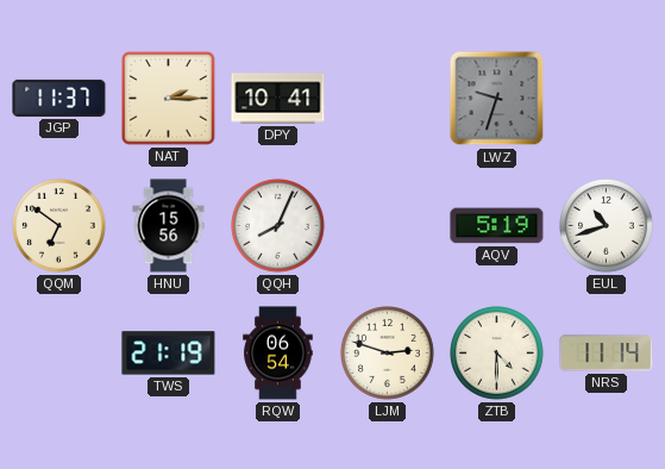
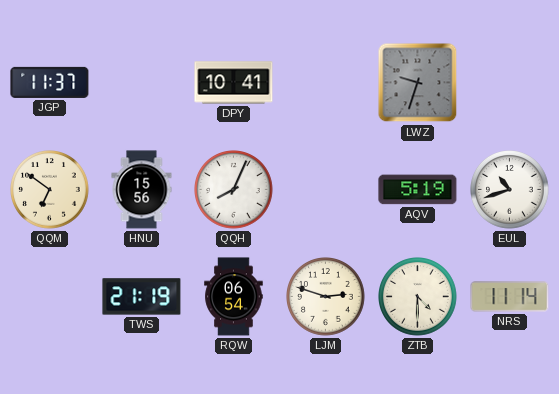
NAT: 2:15 -> none
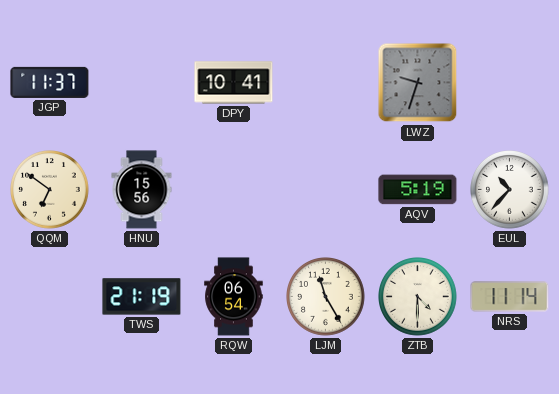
QQH: 8:04 -> none
EUL: 10:42 -> 10:37
LJM: 2:48 -> 11:25
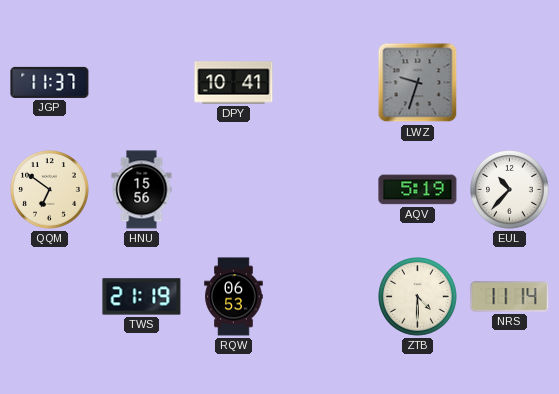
RQW: 06:54 -> 06:53
LJM: 11:25 -> none
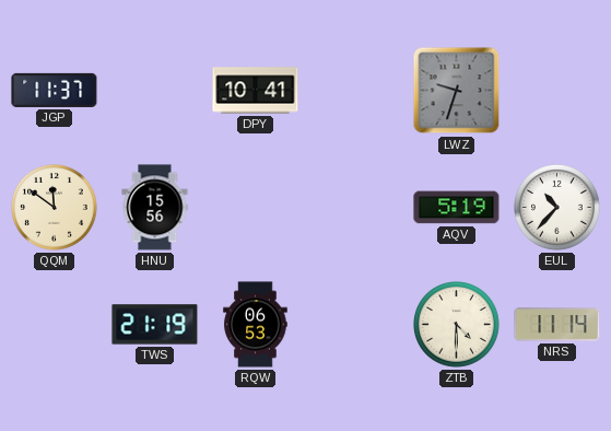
QQM: 6:51 -> 11:51
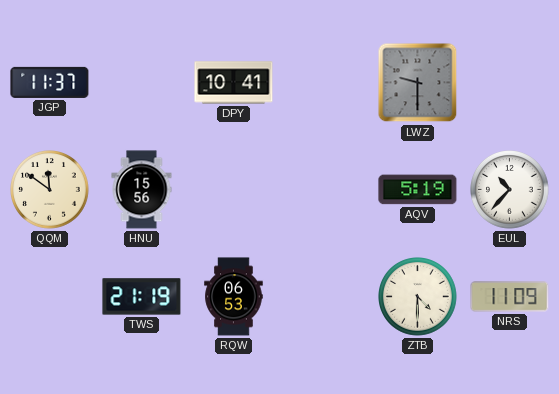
LWZ: 9:33 -> 9:30
NRS: 11:14 -> 11:09
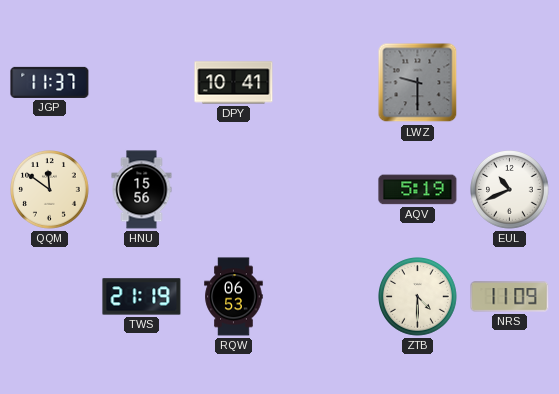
EUL: 10:37 -> 10:41
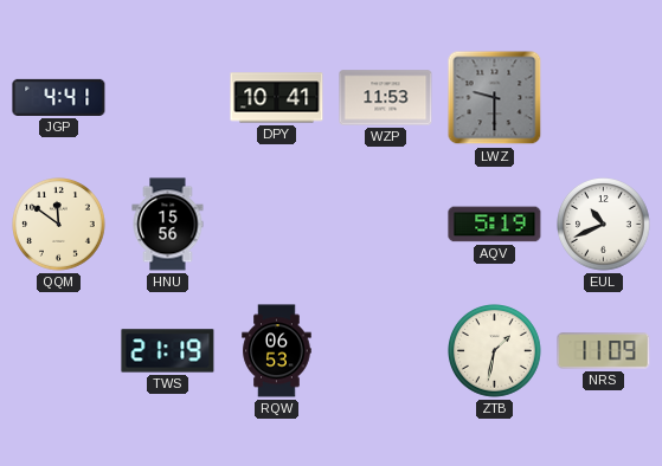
JGP: 11:37 -> 4:41
WZP: none -> 11:53
ZTB: 4:30 -> 1:32
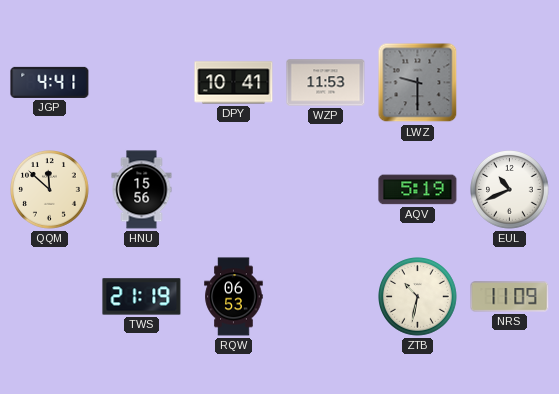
QQM: 11:51 -> 11:52
ZTB: 1:32 -> 10:32
